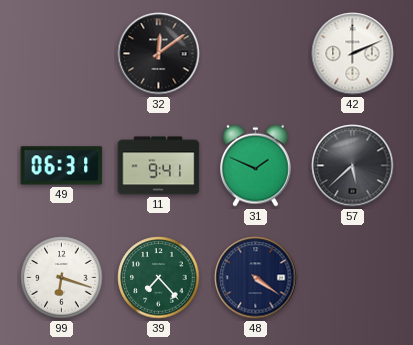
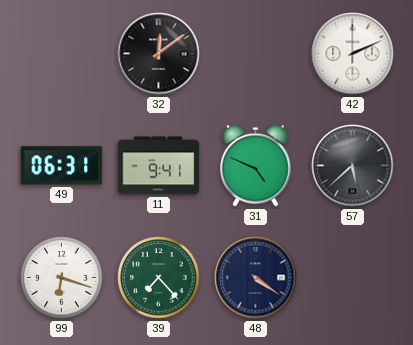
31: 1:49 -> 4:49
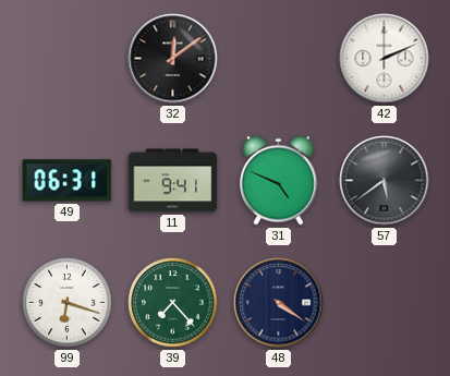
57: 5:38 -> 5:39
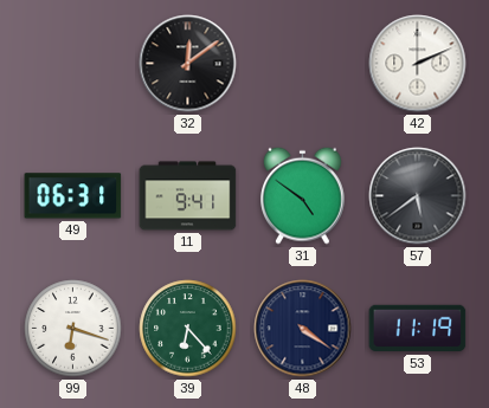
31: 4:49 -> 4:51
39: 7:23 -> 6:23
53: none -> 11:19
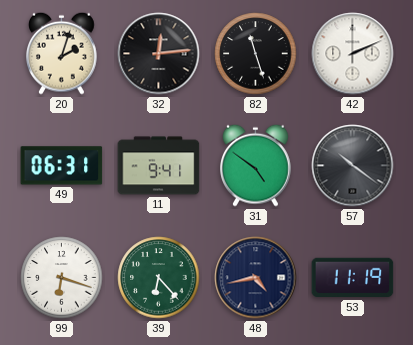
20: none -> 2:03
32: 12:09 -> 12:14
82: none -> 11:27
57: 5:39 -> 10:21
48: 4:21 -> 4:43
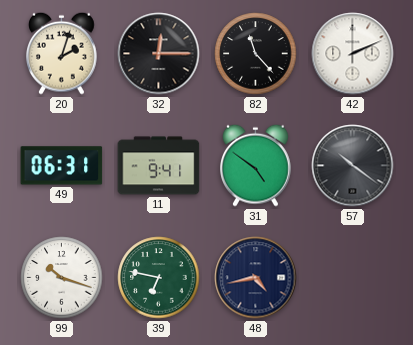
32: 12:14 -> 12:15
82: 11:27 -> 11:23
99: 6:18 -> 10:18
39: 6:23 -> 6:47
53: 11:19 -> none
